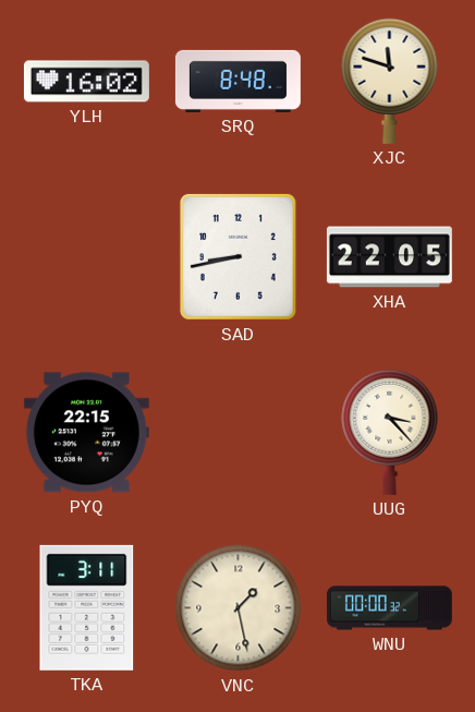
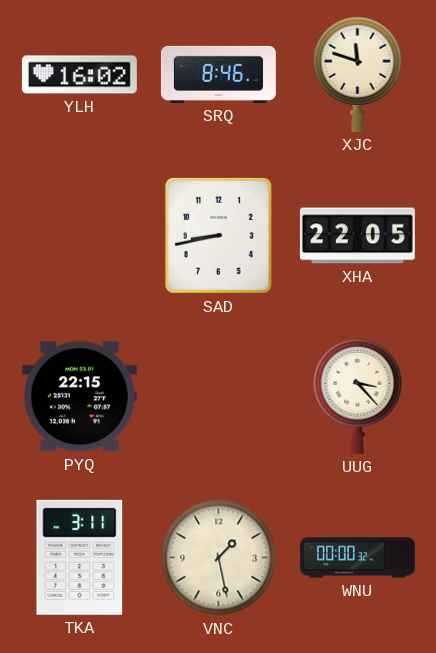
SRQ: 8:48 -> 8:46
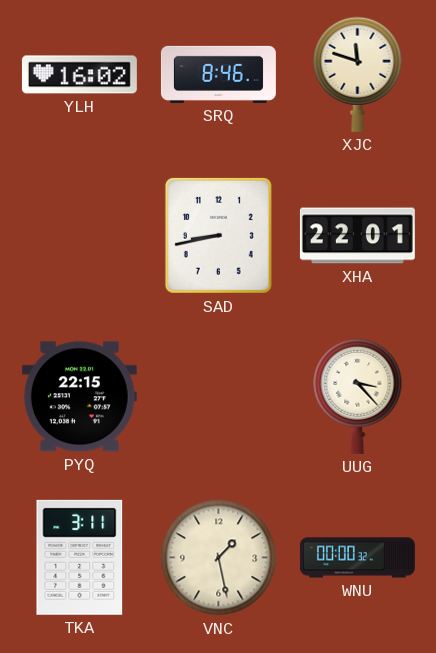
XHA: 22:05 -> 22:01
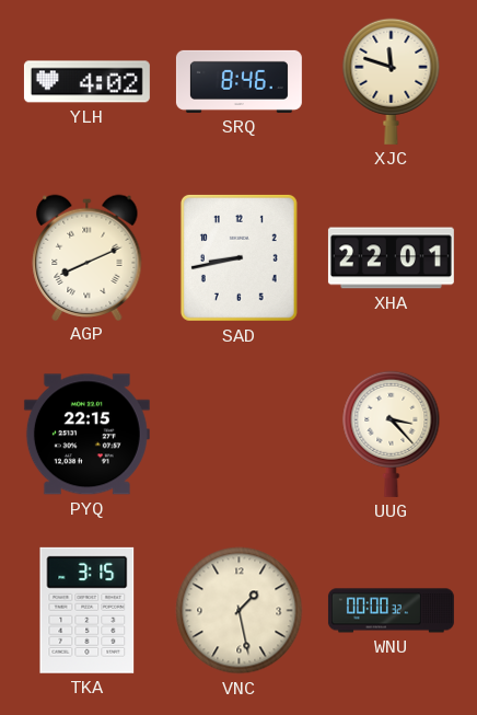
YLH: 16:02 -> 4:02
AGP: none -> 8:11
TKA: 3:11 -> 3:15
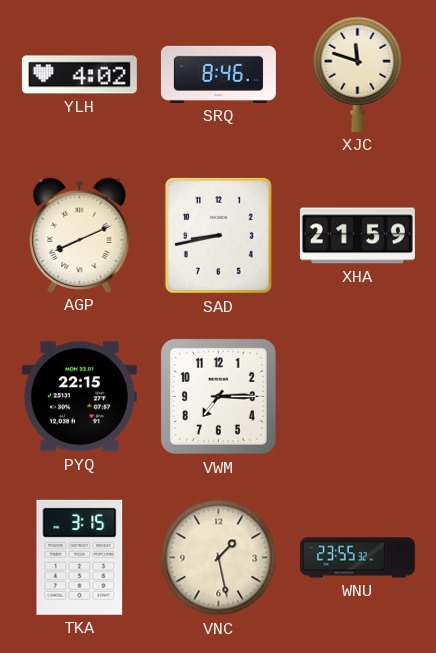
XHA: 22:01 -> 21:59
VWM: none -> 7:15
UUG: 3:23 -> none
WNU: 00:00 -> 23:55
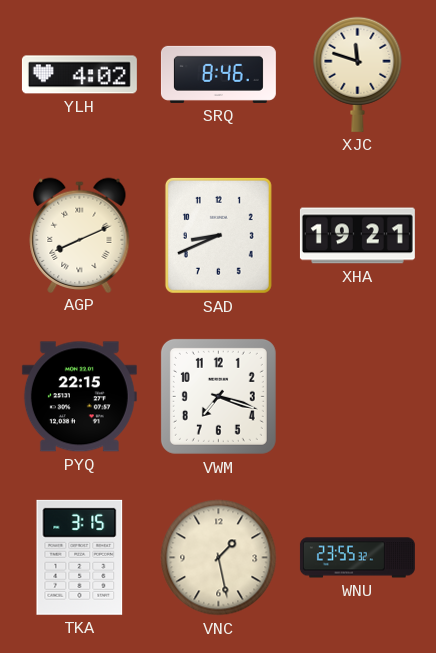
SAD: 8:43 -> 8:41
XHA: 21:59 -> 19:21
VWM: 7:15 -> 7:18
